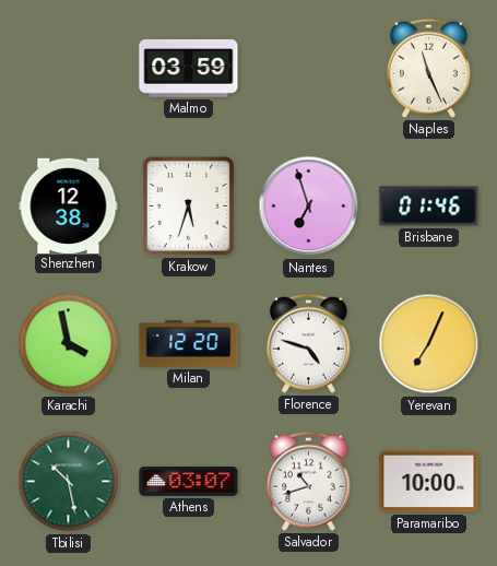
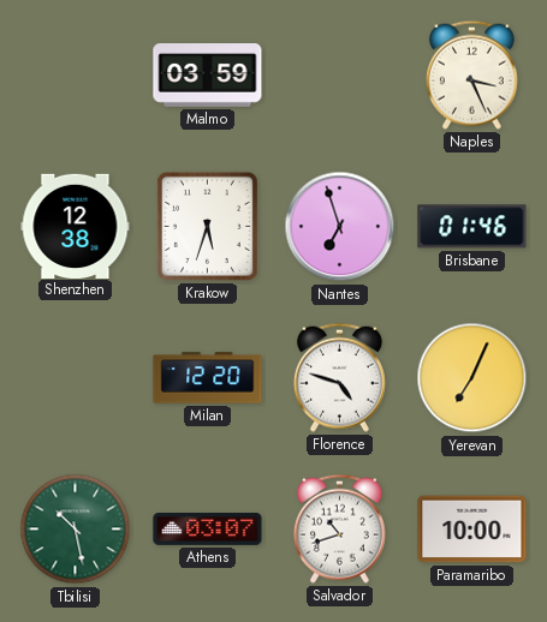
Naples: 11:26 -> 3:26
Karachi: 3:58 -> none
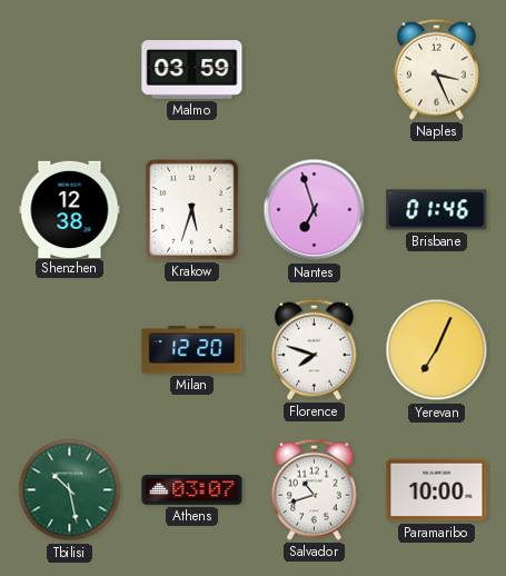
Florence: 4:48 -> 7:48
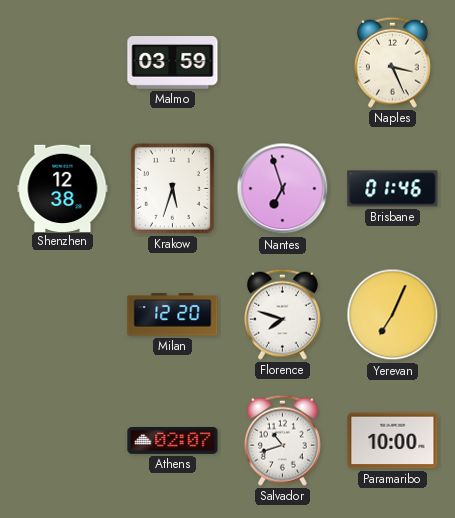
Tbilisi: 10:28 -> none
Athens: 03:07 -> 02:07
